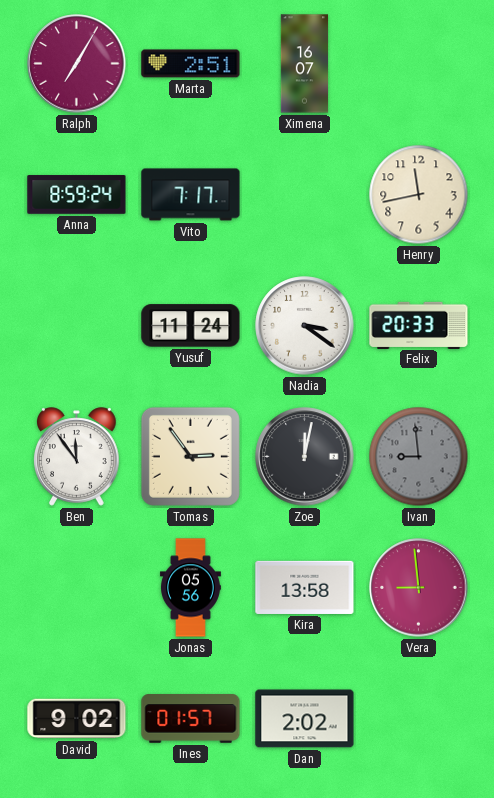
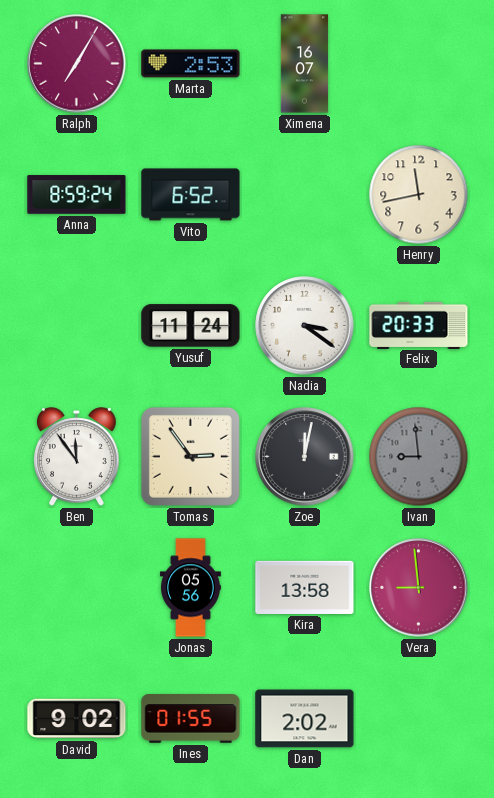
Marta: 2:51 -> 2:53
Vito: 7:17 -> 6:52
Ines: 01:57 -> 01:55
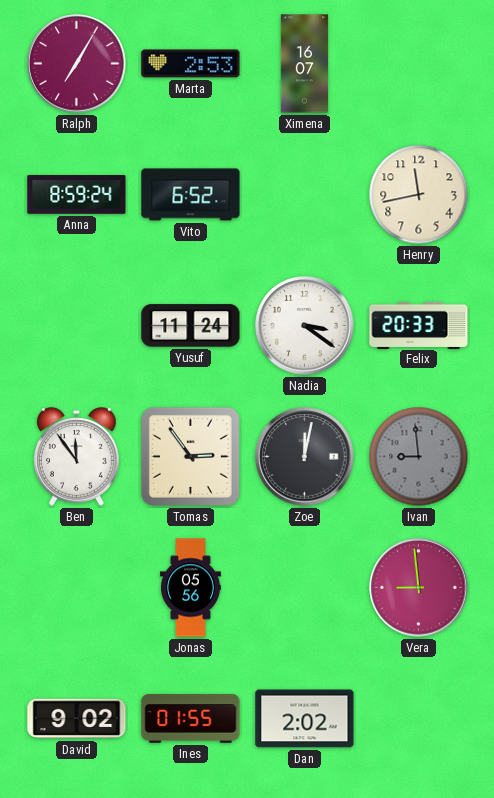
Kira: 13:58 -> none
